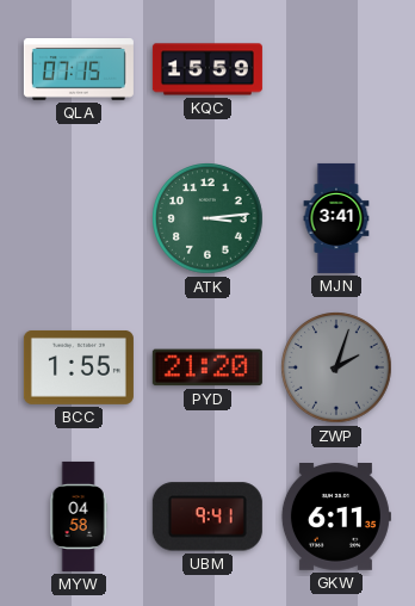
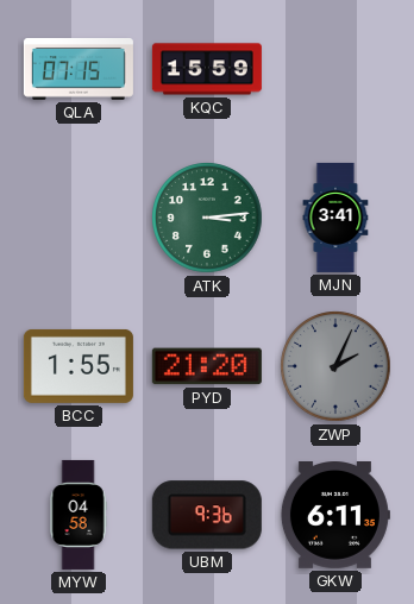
ZWP: 2:03 -> 2:04
UBM: 9:41 -> 9:36
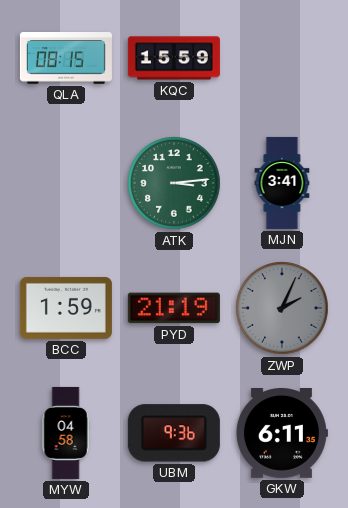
QLA: 07:15 -> 08:15
BCC: 1:55 -> 1:59
PYD: 21:20 -> 21:19
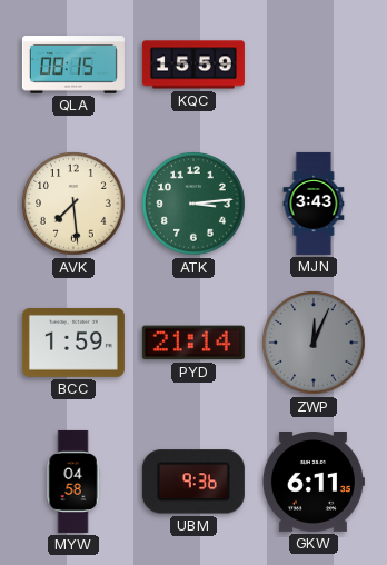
AVK: none -> 7:29
MJN: 3:41 -> 3:43
PYD: 21:19 -> 21:14
ZWP: 2:04 -> 12:04
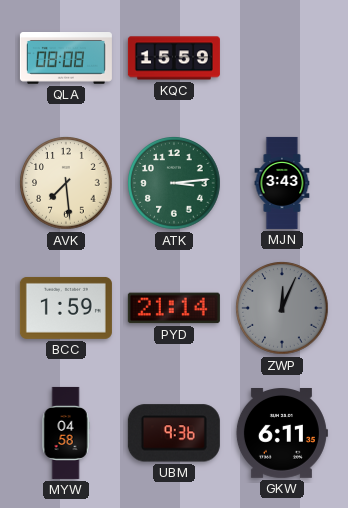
QLA: 08:15 -> 08:08
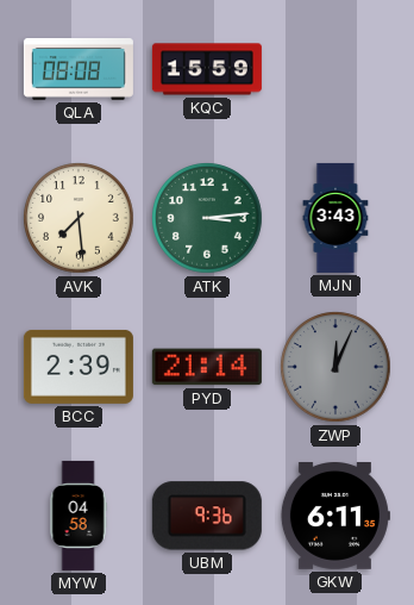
BCC: 1:59 -> 2:39
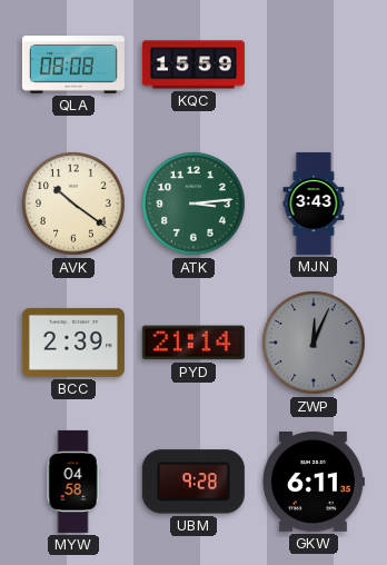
AVK: 7:29 -> 10:21
UBM: 9:36 -> 9:28
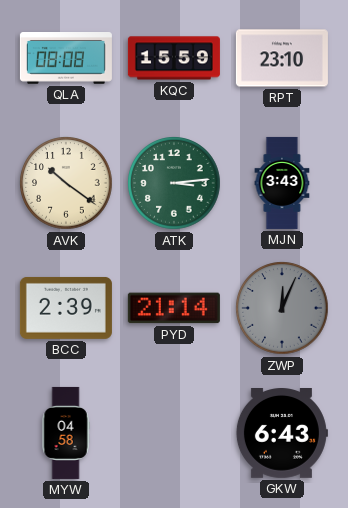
RPT: none -> 23:10
UBM: 9:28 -> none
GKW: 6:11 -> 6:43
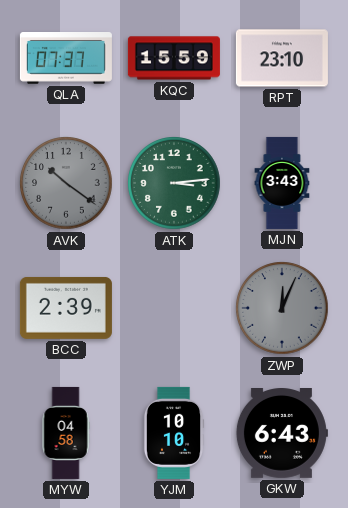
QLA: 08:08 -> 07:37
AVK dial: cream -> grey
PYD: 21:14 -> none
YJM: none -> 10:10
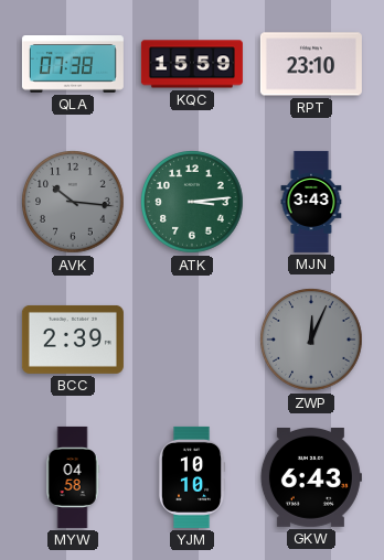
QLA: 07:37 -> 07:38
AVK: 10:21 -> 10:16
